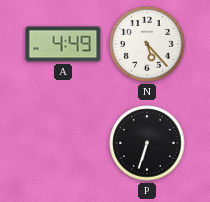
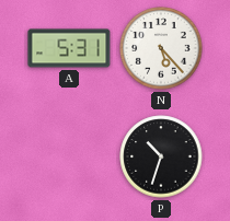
A: 4:49 -> 5:31
P: 6:33 -> 10:33
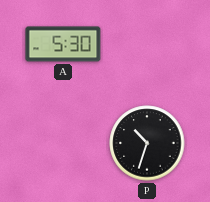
A: 5:31 -> 5:30
N: 5:23 -> none
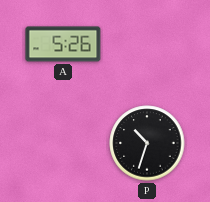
A: 5:30 -> 5:26
